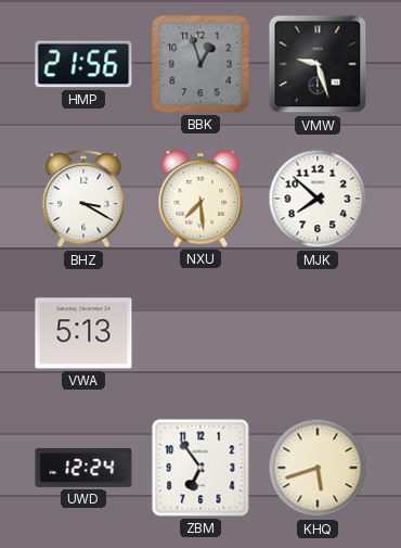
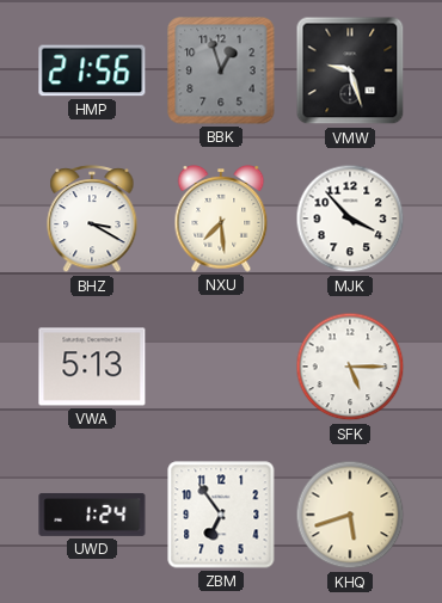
MJK: 7:52 -> 3:53
SFK: none -> 5:15
UWD: 12:24 -> 1:24
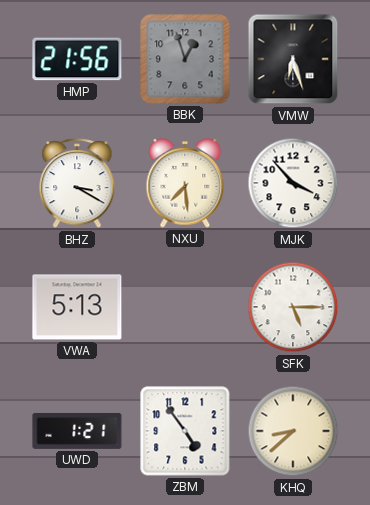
VMW: 9:27 -> 6:27
UWD: 1:24 -> 1:21
ZBM: 6:54 -> 4:54
KHQ: 5:42 -> 8:38
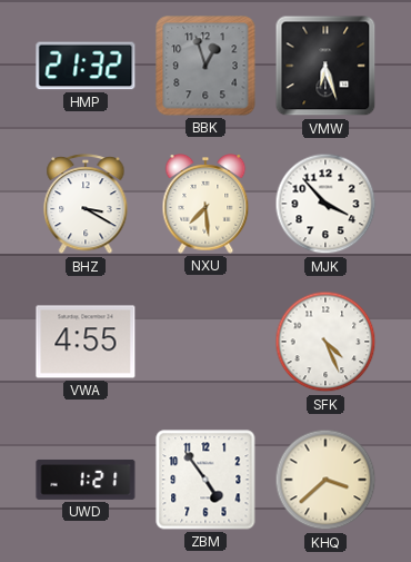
HMP: 21:56 -> 21:32
VWA: 5:13 -> 4:55
SFK: 5:15 -> 4:26
KHQ: 8:38 -> 3:38
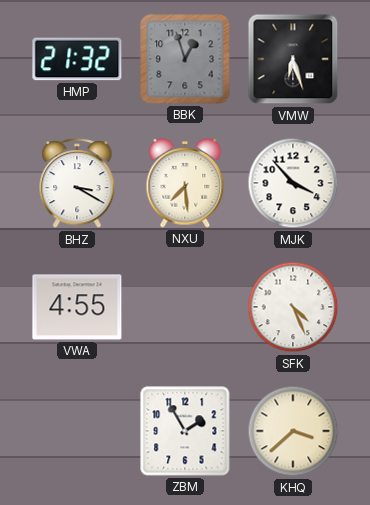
UWD: 1:21 -> none
ZBM: 4:54 -> 1:55
